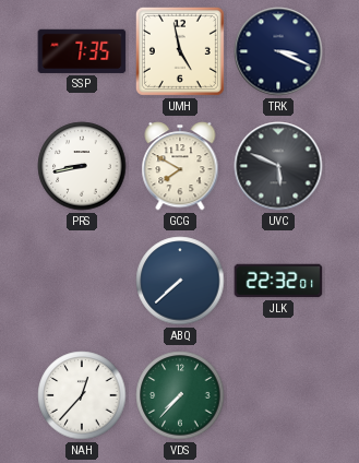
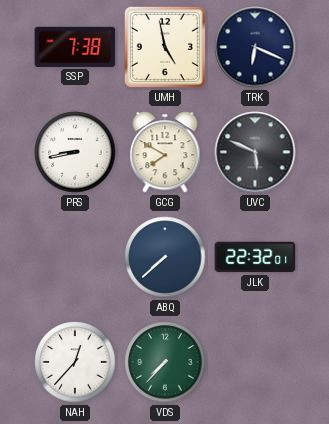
SSP: 7:35 -> 7:38
TRK: 3:19 -> 6:19
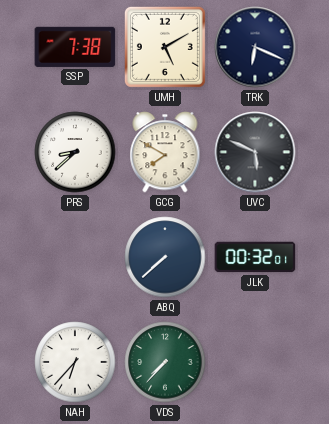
UMH: 4:58 -> 5:10
PRS: 8:43 -> 8:38
JLK: 22:32 -> 00:32
NAH: 12:37 -> 6:37
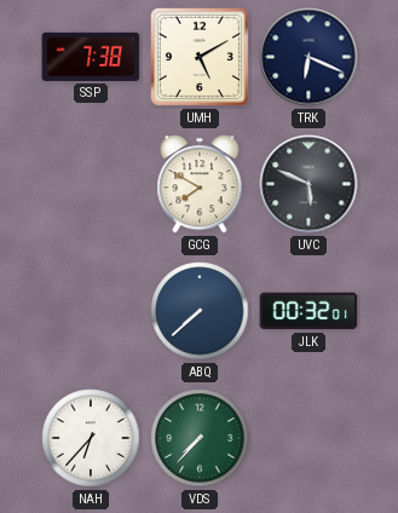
PRS: 8:38 -> none
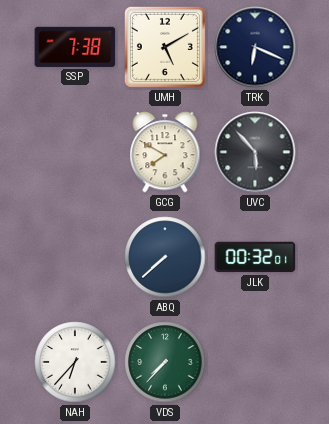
UVC: 5:49 -> 5:53
